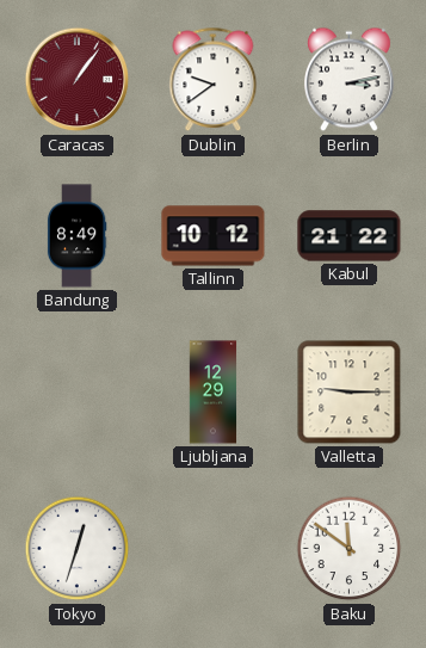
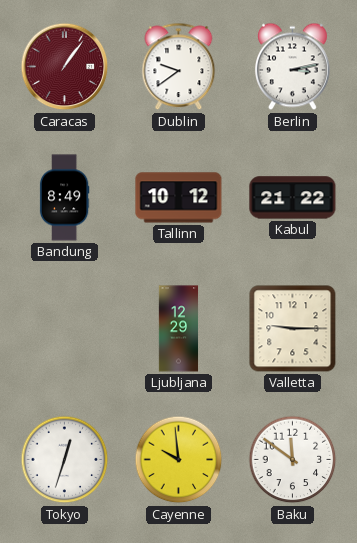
Cayenne: none -> 9:59
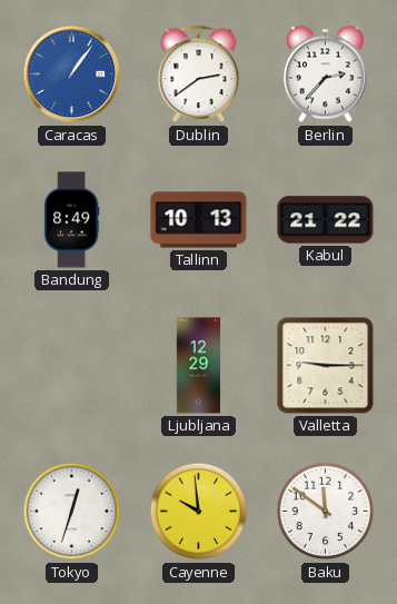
Caracas dial: burgundy -> blue
Dublin: 9:39 -> 2:39
Berlin: 3:13 -> 2:37
Tallinn: 10:12 -> 10:13
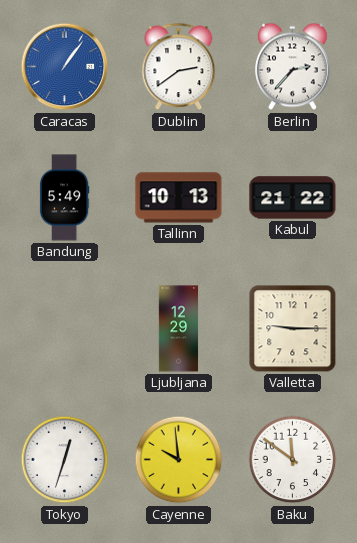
Bandung: 8:49 -> 5:49
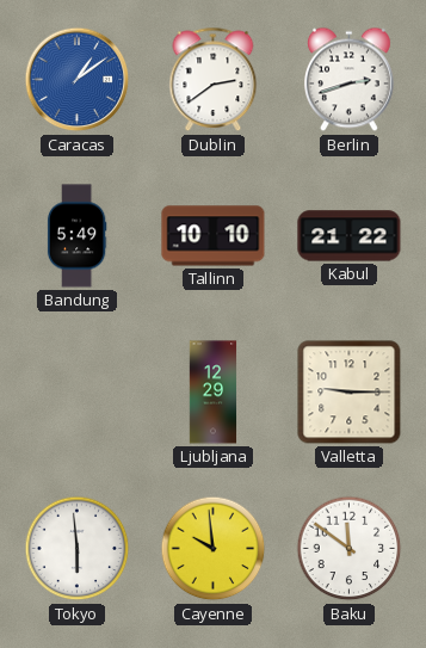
Caracas: 1:06 -> 1:09
Berlin: 2:37 -> 2:42
Tallinn: 10:13 -> 10:10
Tokyo: 12:33 -> 5:59
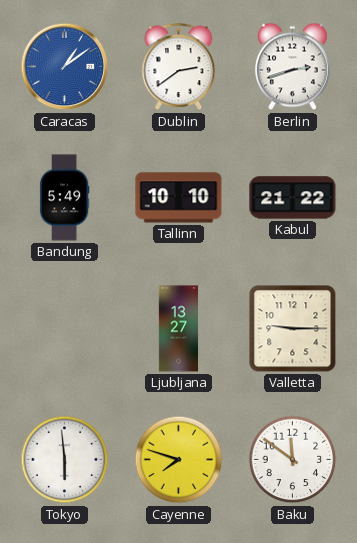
Ljubljana: 12:29 -> 13:27
Cayenne: 9:59 -> 7:48
